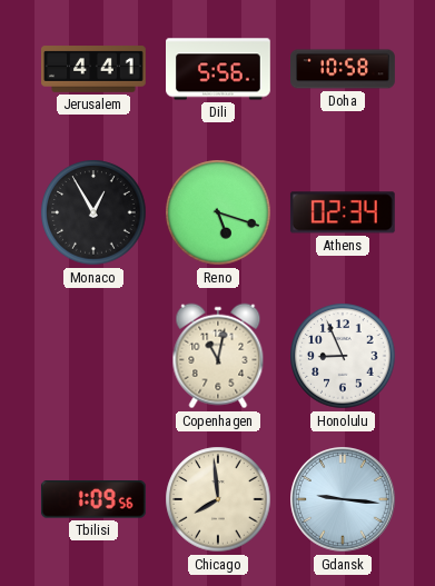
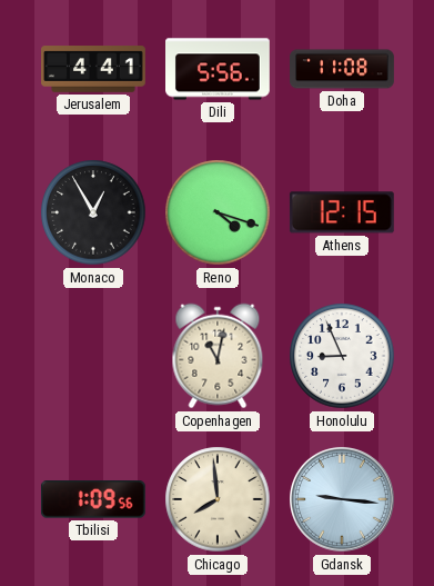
Doha: 10:58 -> 11:08
Reno: 5:18 -> 4:18
Athens: 02:34 -> 12:15
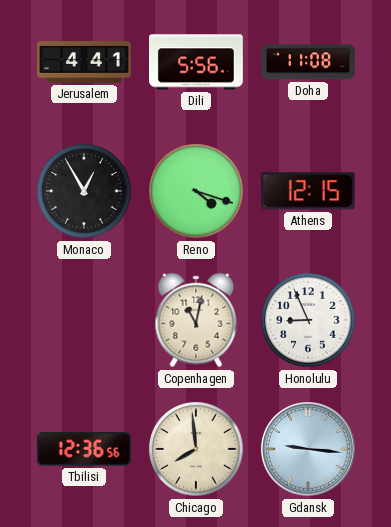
Tbilisi: 1:09 -> 12:36
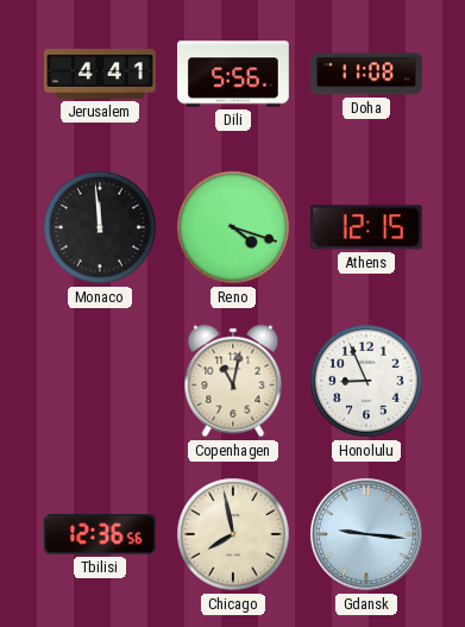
Monaco: 12:55 -> 11:59
Chicago: 7:59 -> 7:58
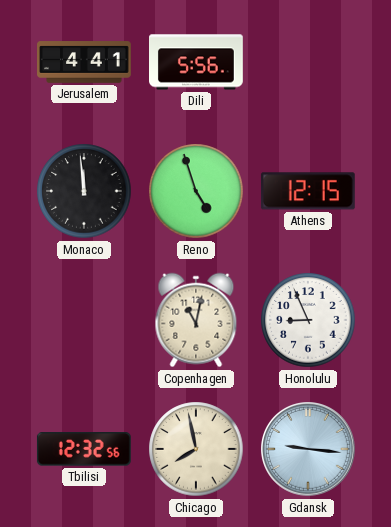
Doha: 11:08 -> none
Reno: 4:18 -> 4:57
Tbilisi: 12:36 -> 12:32
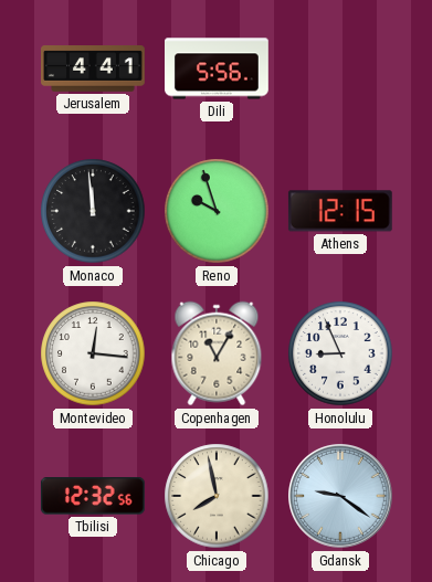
Reno: 4:57 -> 9:57
Montevideo: none -> 12:16
Copenhagen: 11:02 -> 11:05
Gdansk: 9:16 -> 9:21
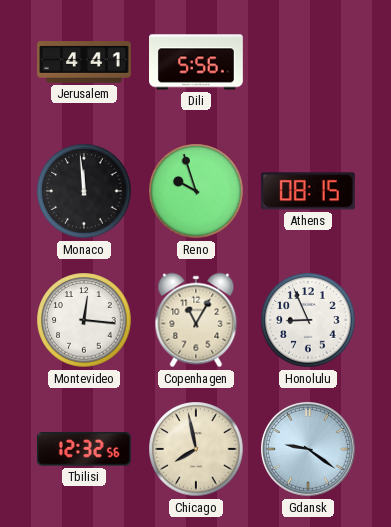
Athens: 12:15 -> 08:15
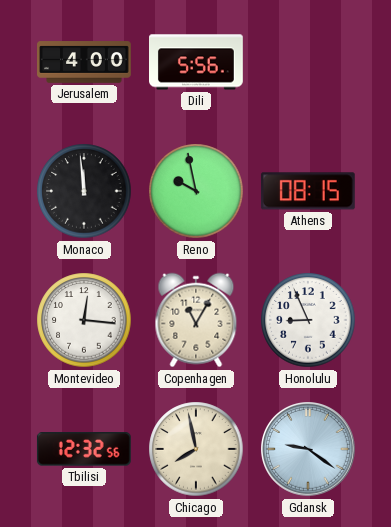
Jerusalem: 4:41 -> 4:00
Reno: 9:57 -> 9:58
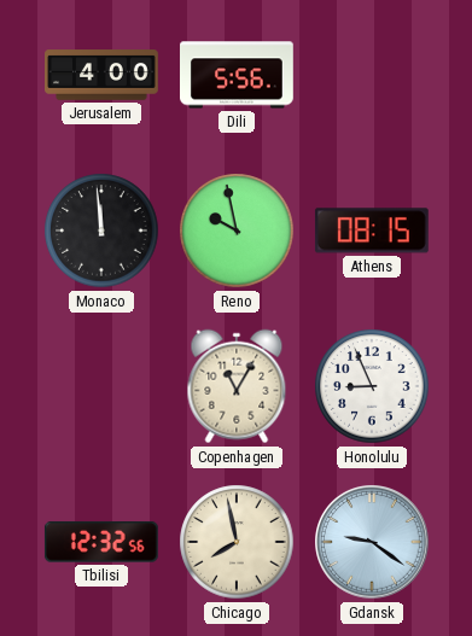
Montevideo: 12:16 -> none
